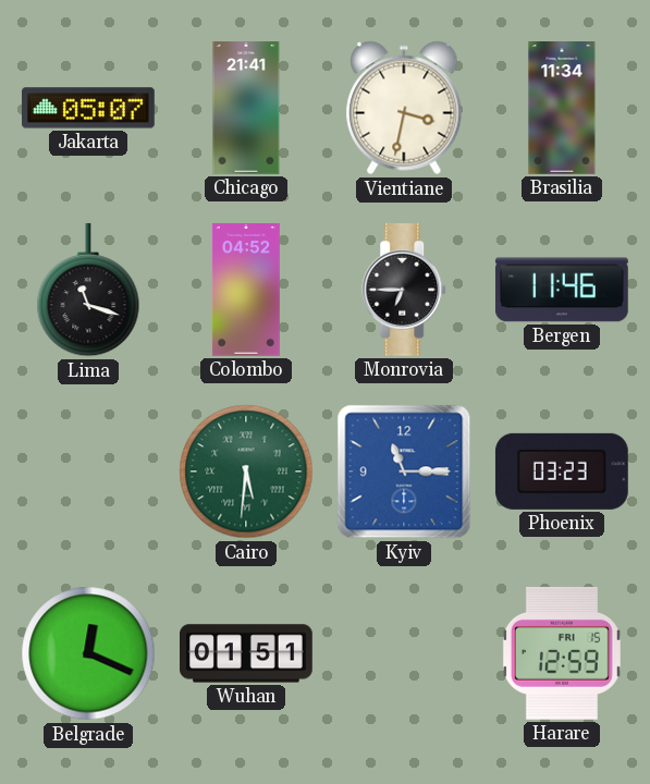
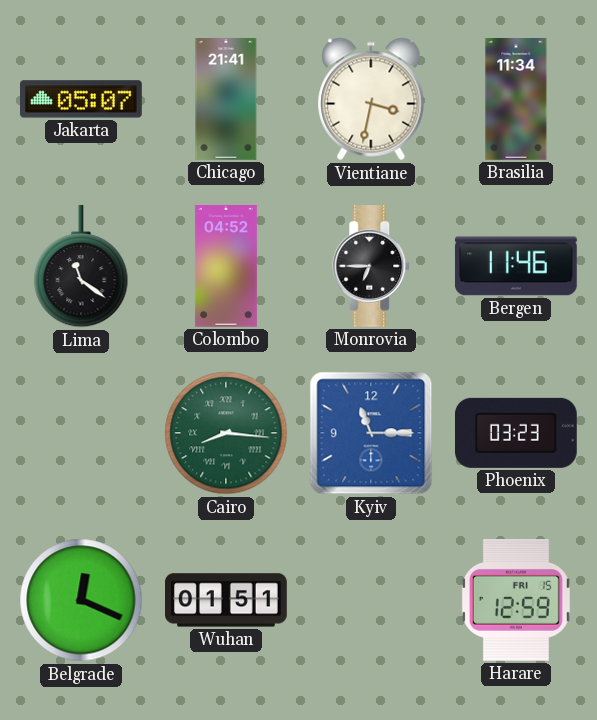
Lima: 11:18 -> 11:21
Cairo: 5:31 -> 8:16
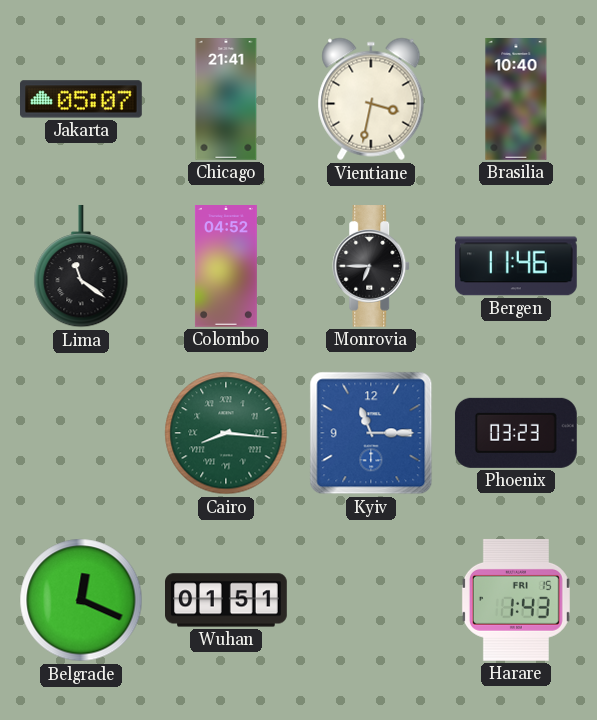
Brasilia: 11:34 -> 10:40
Harare: 12:59 -> 1:43
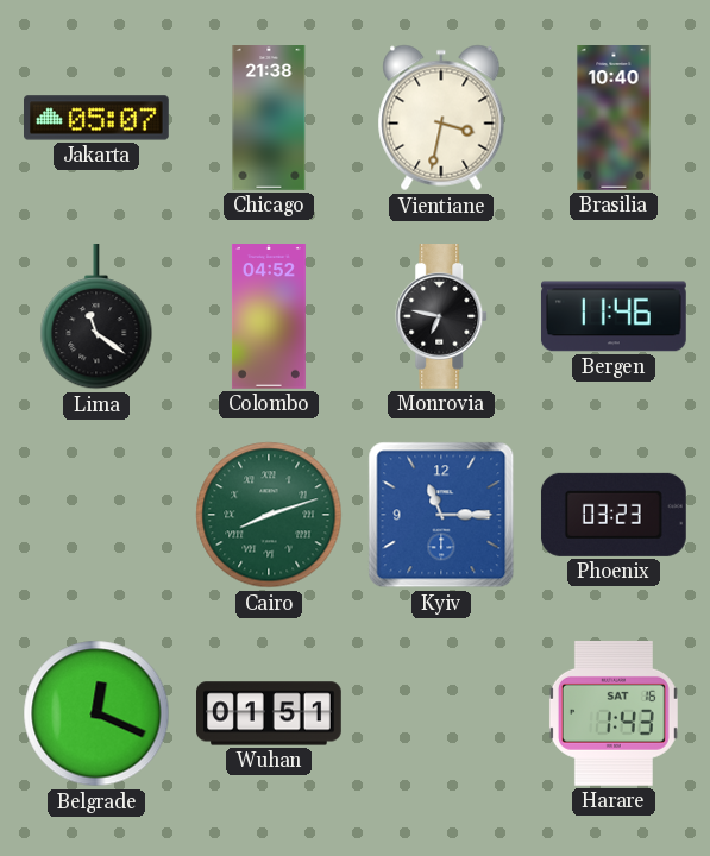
Chicago: 21:41 -> 21:38
Monrovia: 6:45 -> 6:47
Cairo: 8:16 -> 8:12
Harare date: FRI 15 -> SAT 16
